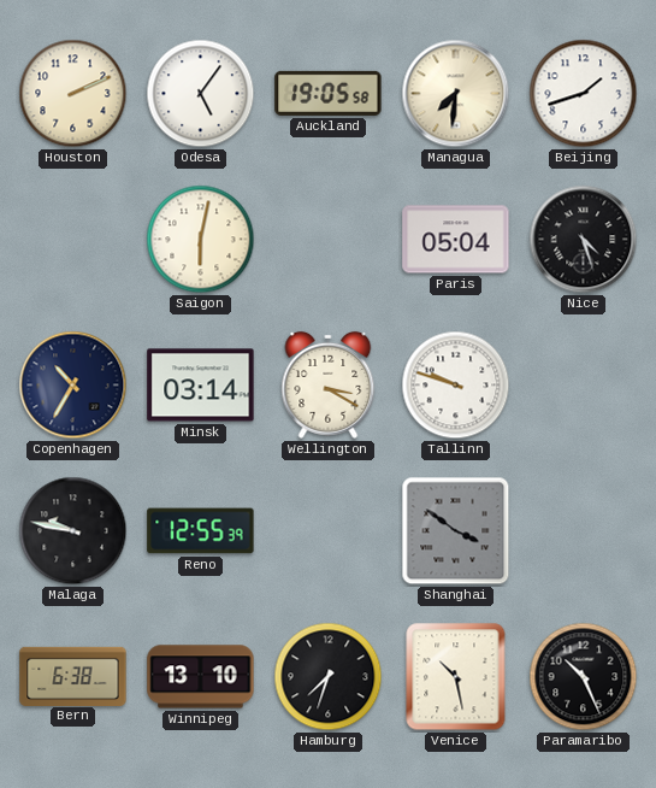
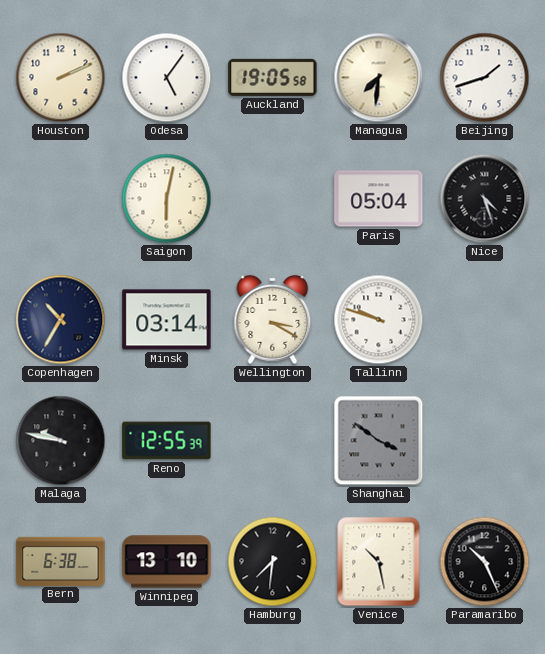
Hamburg: 7:33 -> 7:31
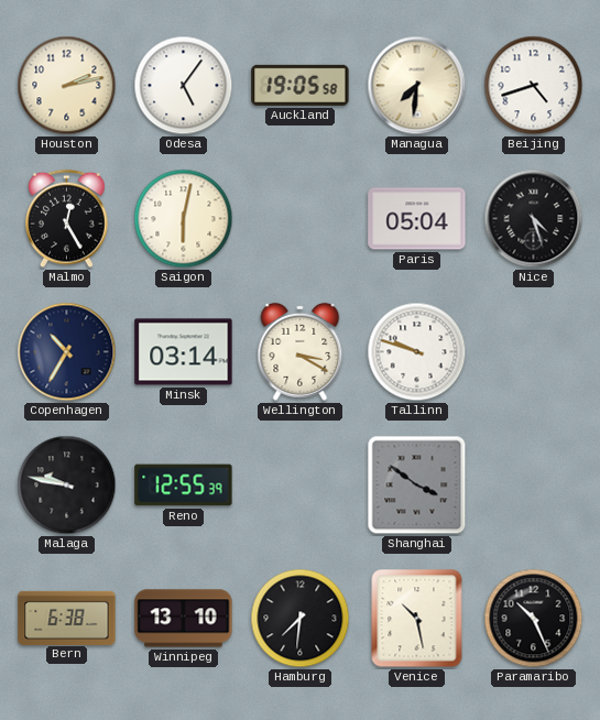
Houston: 2:11 -> 2:13
Beijing: 1:42 -> 4:42
Malmo: none -> 12:25
